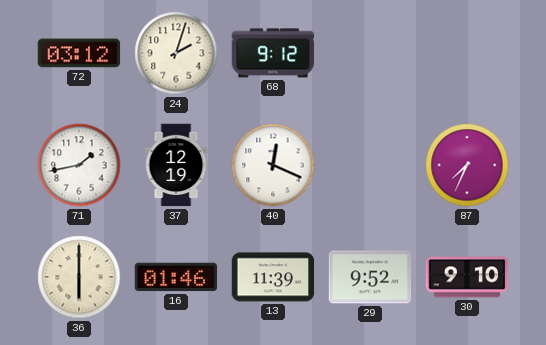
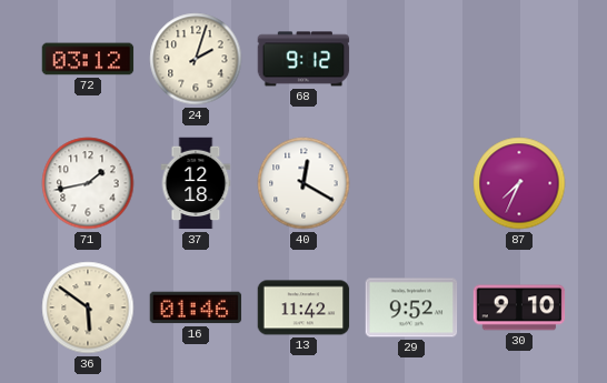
37: 12:19 -> 12:18
40: 12:19 -> 12:20
36: 6:00 -> 5:51
13: 11:39 -> 11:42
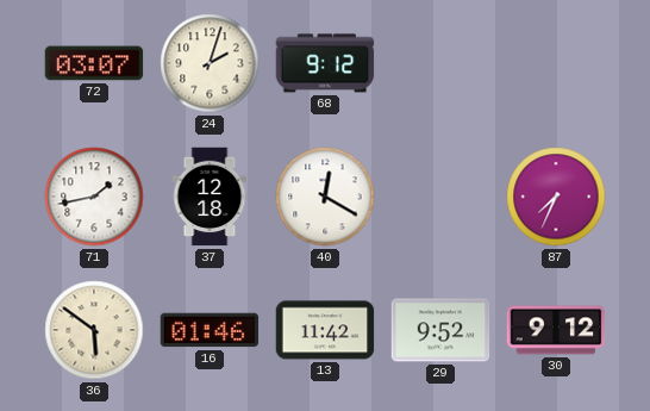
72: 03:12 -> 03:07
30: 9:10 -> 9:12
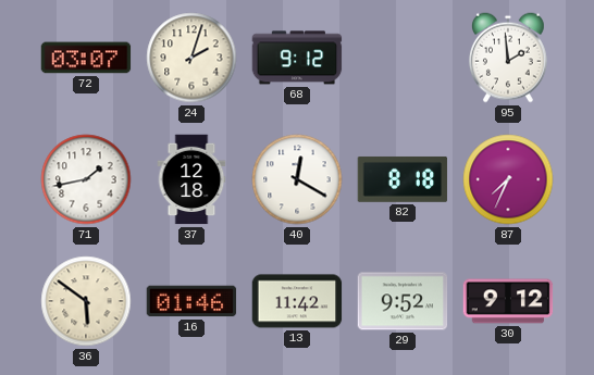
95: none -> 1:59
82: none -> 8:18
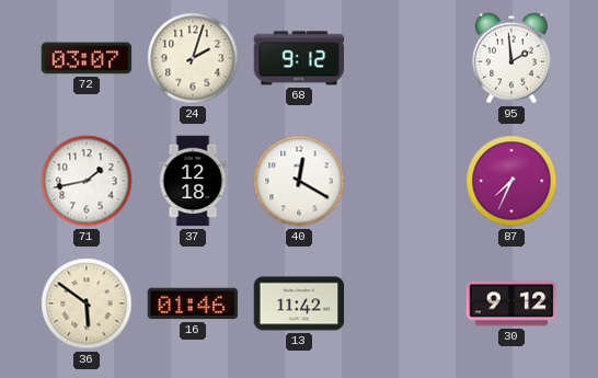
82: 8:18 -> none
29: 9:52 -> none
